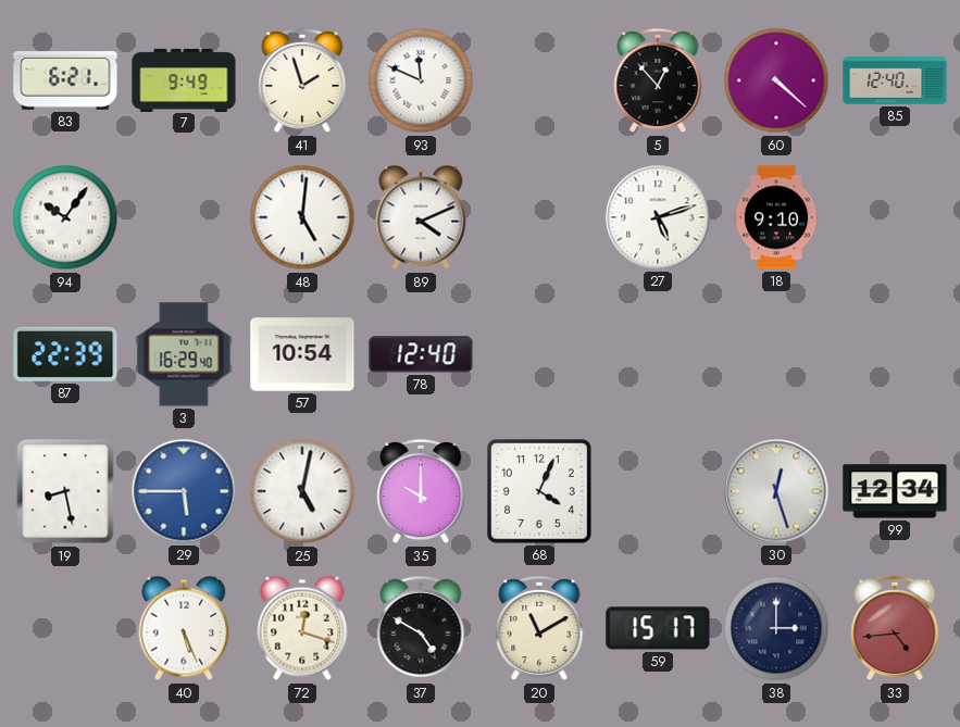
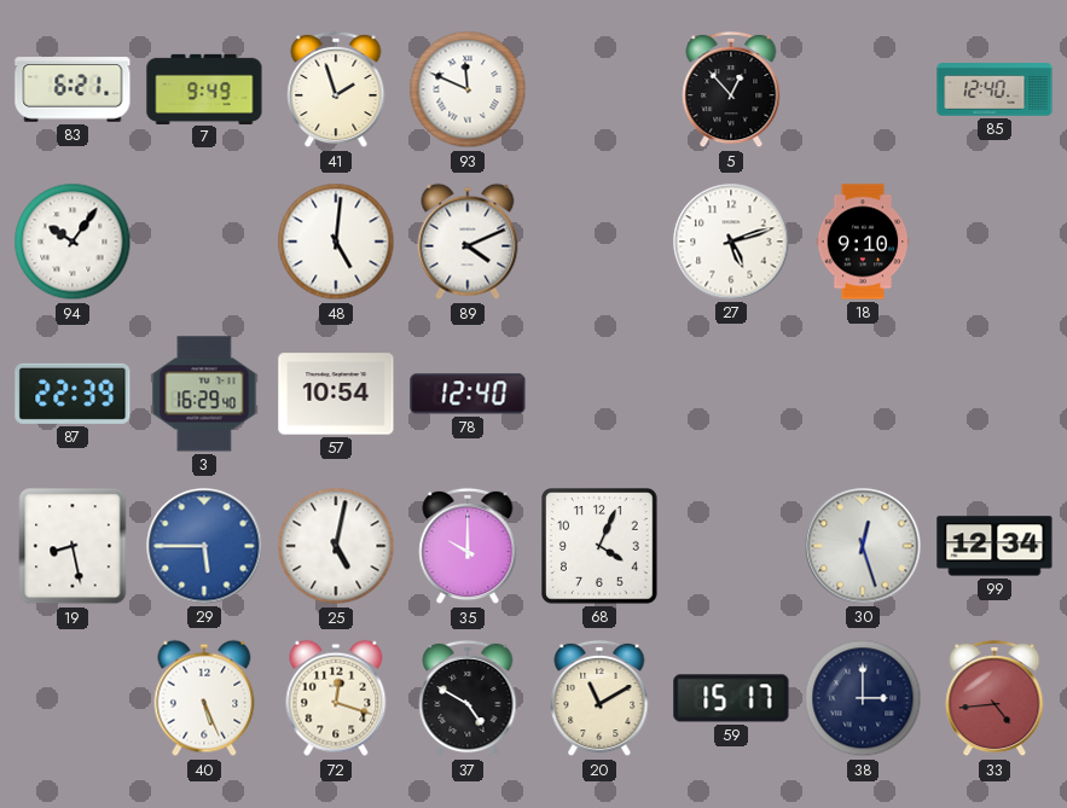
60: 4:22 -> none
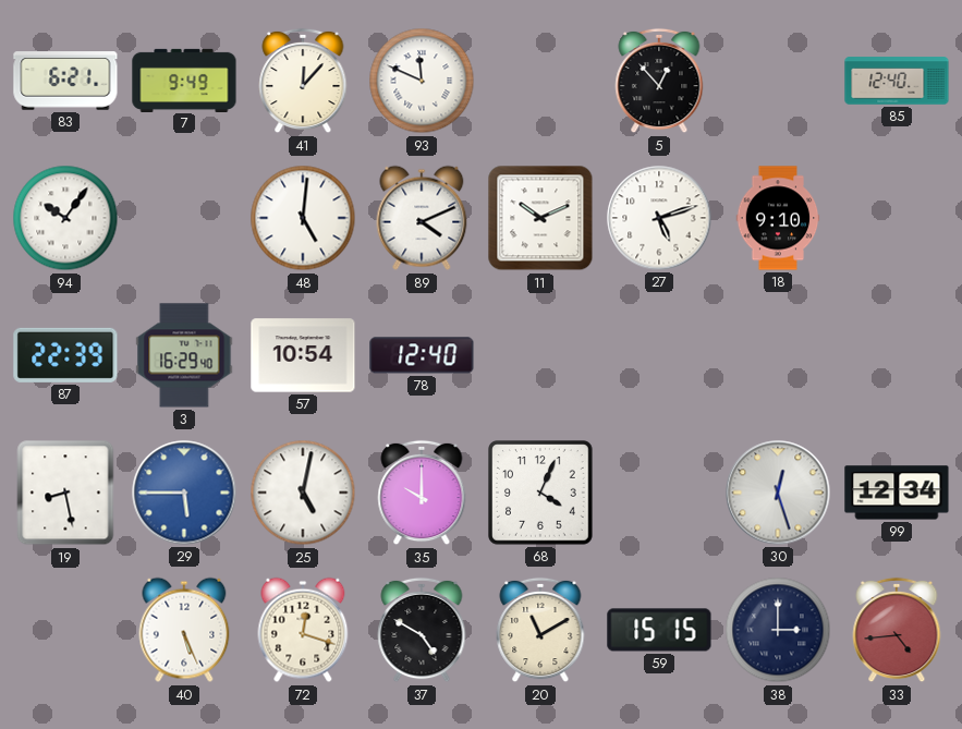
41: 1:57 -> 12:07
11: none -> 10:11
59: 15:17 -> 15:15
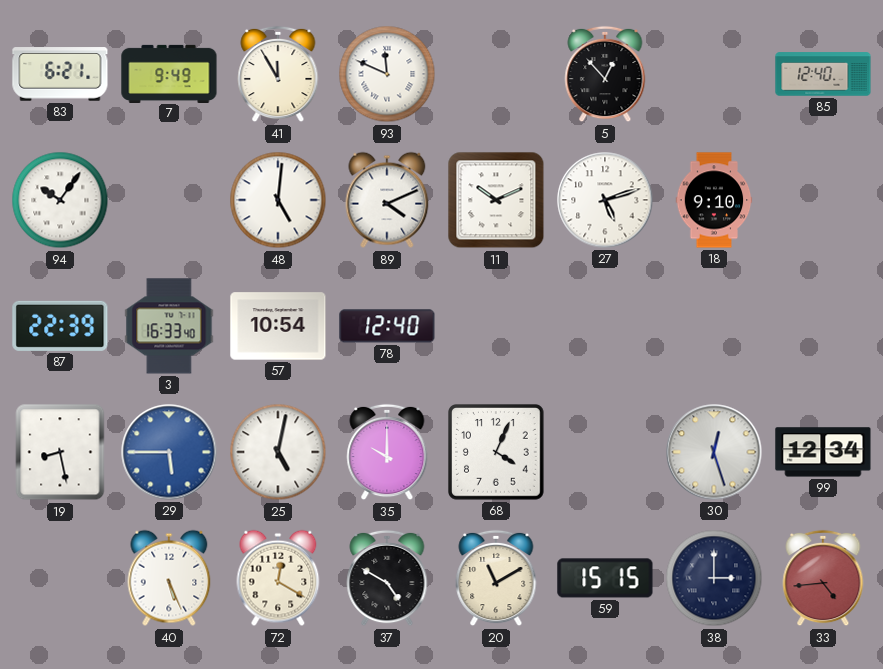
41: 12:07 -> 11:55
3: 16:29 -> 16:33
72: 12:18 -> 12:20
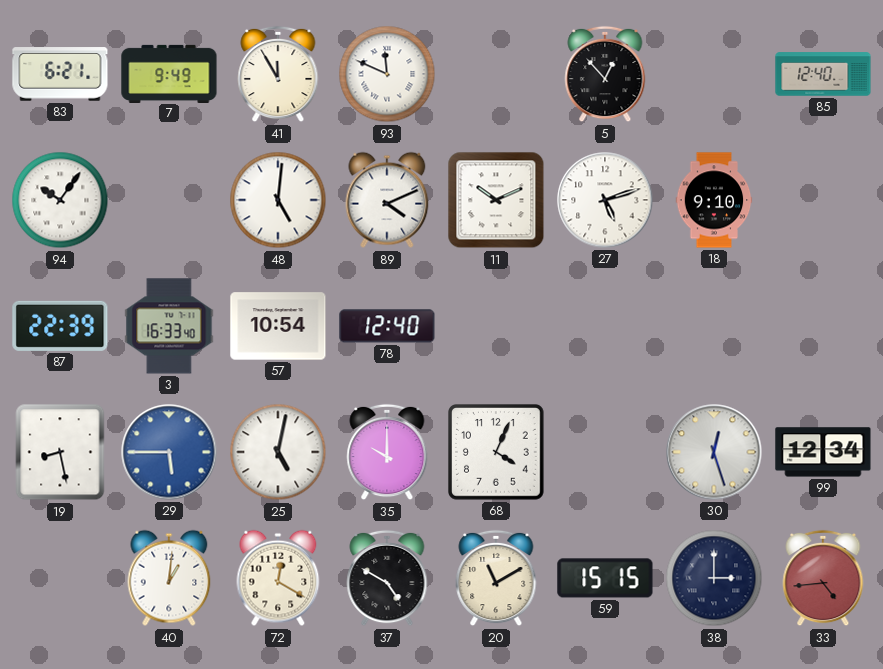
40: 5:26 -> 1:01
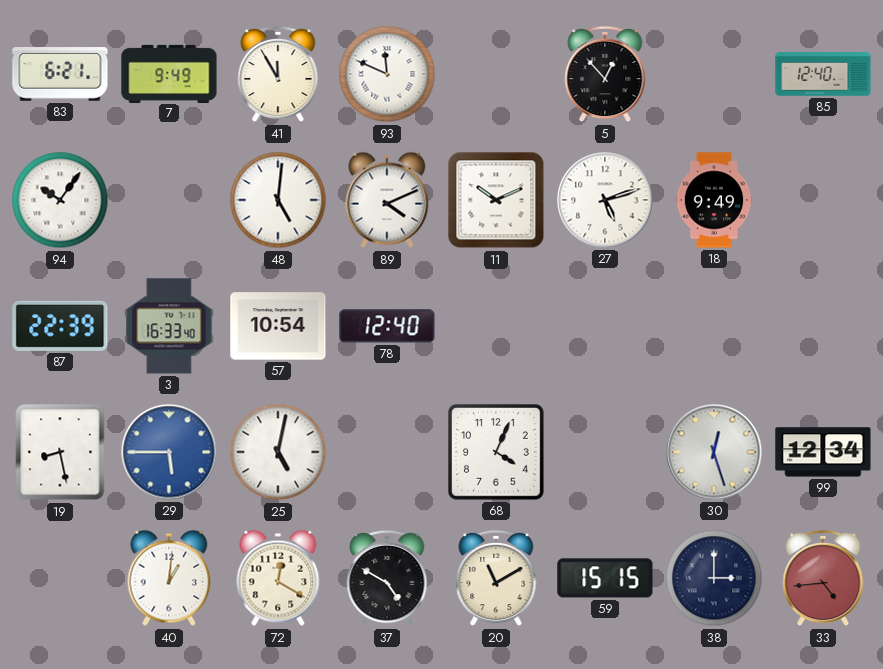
18: 9:10 -> 9:49
35: 10:00 -> none
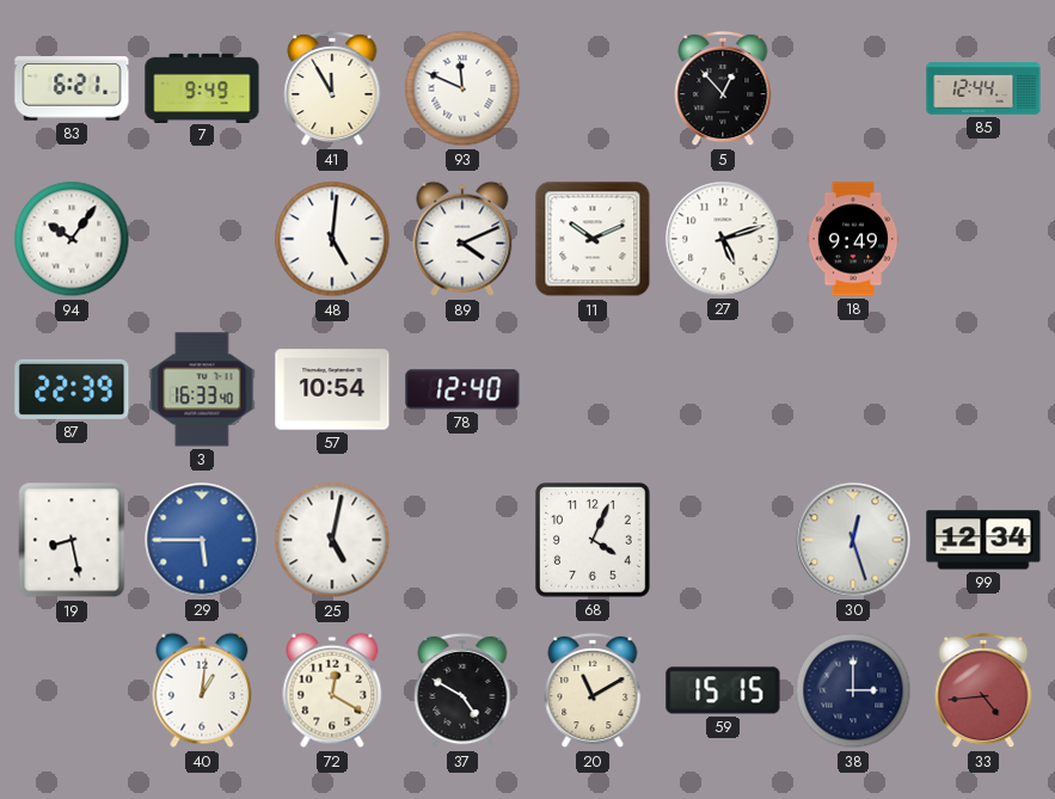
85: 12:40 -> 12:44
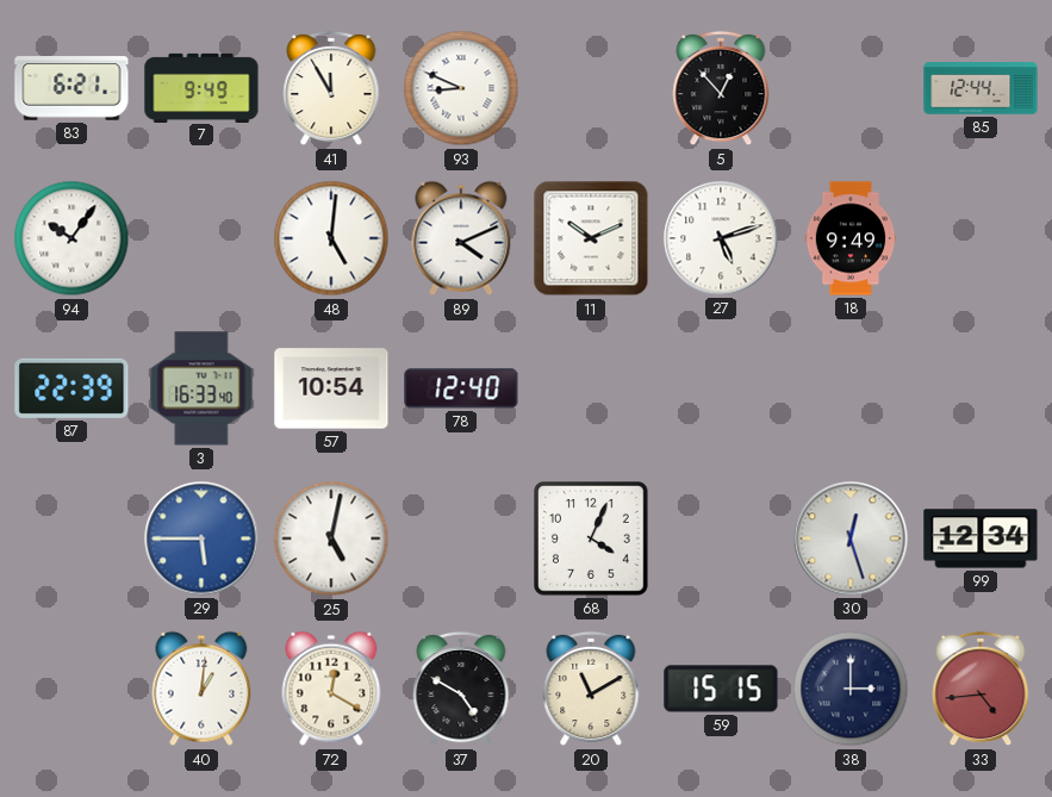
93: 11:49 -> 8:49
19: 8:28 -> none
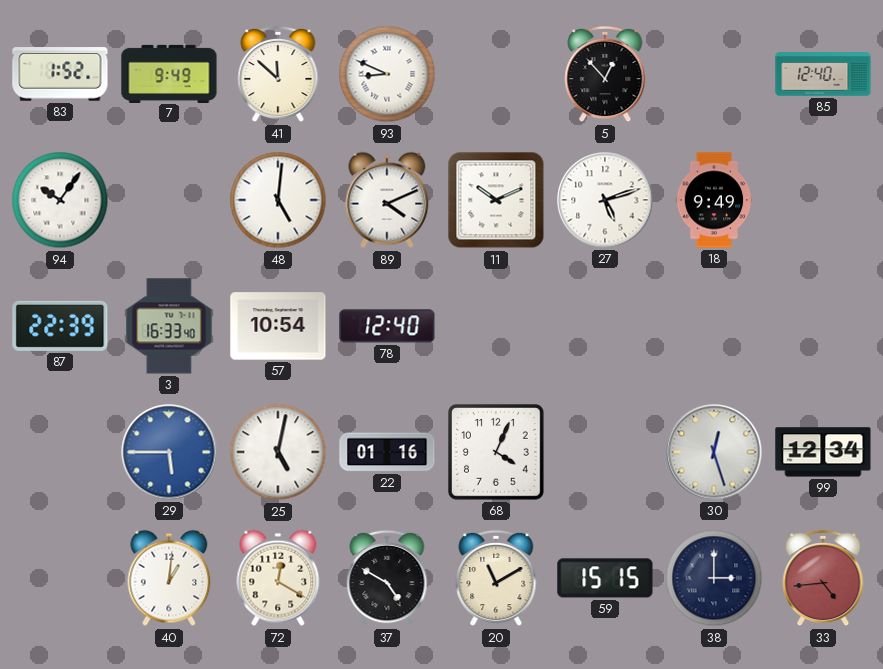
83: 6:21 -> 1:52
41: 11:55 -> 11:52
85: 12:44 -> 12:40
22: none -> 01:16
